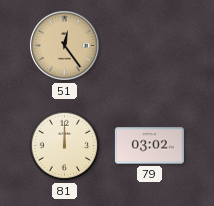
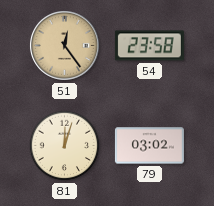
54: none -> 23:58
81: 12:00 -> 12:03
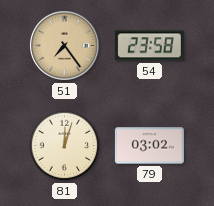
51: 12:24 -> 7:24
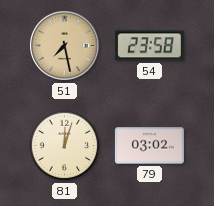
51: 7:24 -> 7:28
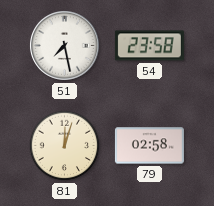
51 dial: champagne -> white
79: 03:02 -> 02:58
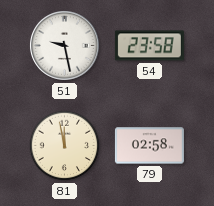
51: 7:28 -> 9:28
81: 12:03 -> 11:58
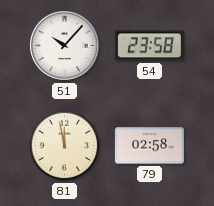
51: 9:28 -> 10:07
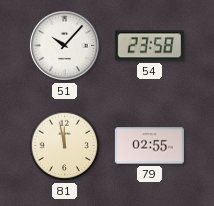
79: 02:58 -> 02:55
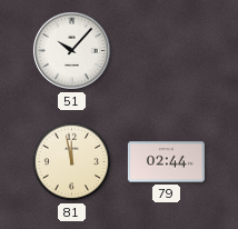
54: 23:58 -> none
79: 02:55 -> 02:44
